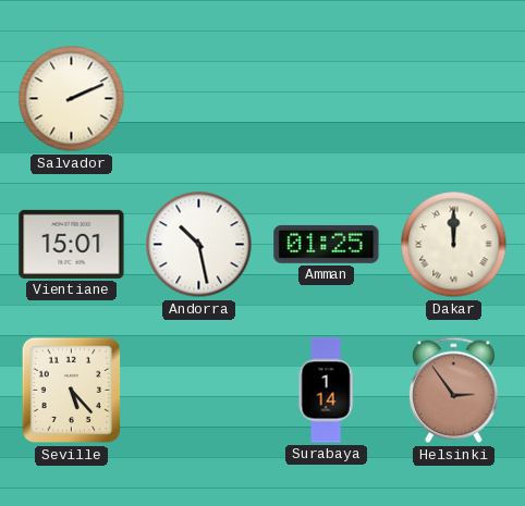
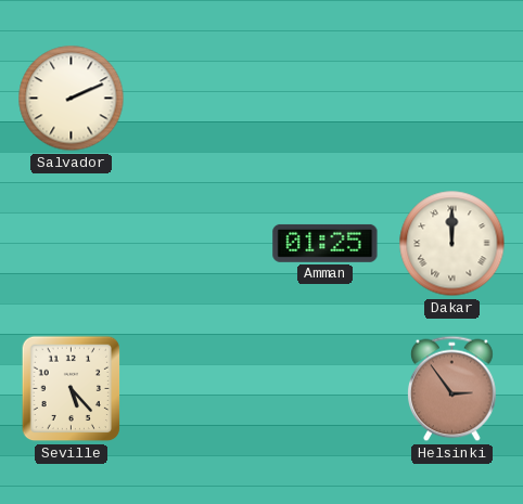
Vientiane: 15:01 -> none
Andorra: 10:28 -> none
Surabaya: 1:14 -> none
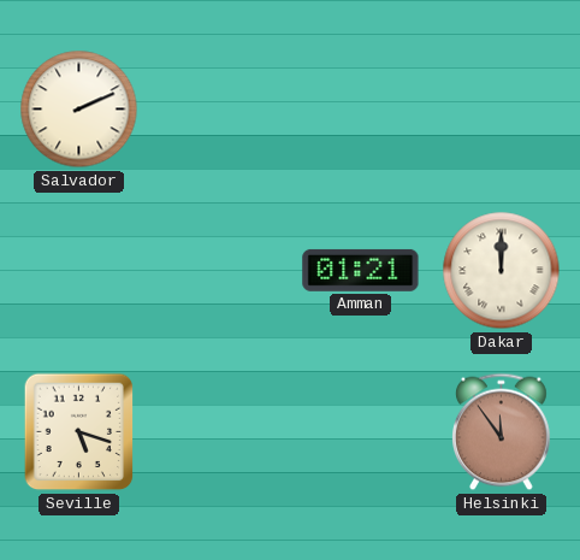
Amman: 01:25 -> 01:21
Seville: 5:23 -> 5:18
Helsinki: 2:54 -> 11:54
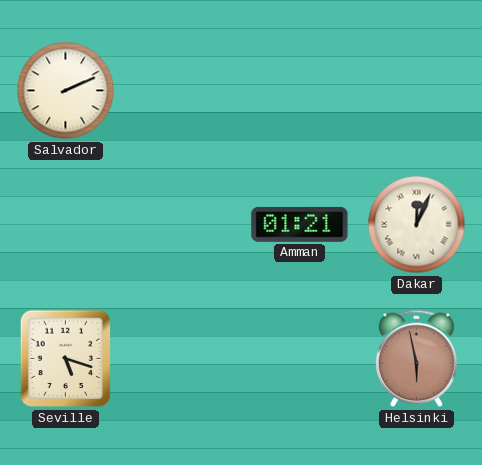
Dakar: 12:00 -> 12:04
Helsinki: 11:54 -> 5:58
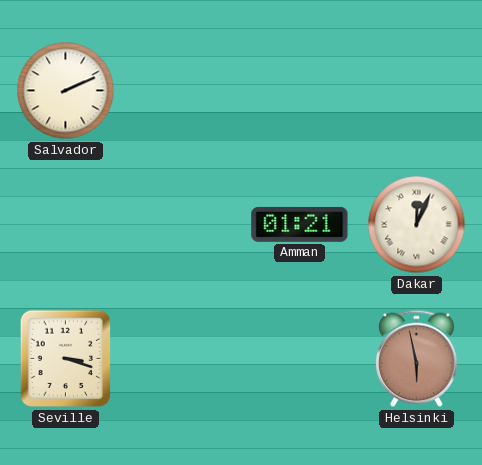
Seville: 5:18 -> 3:18
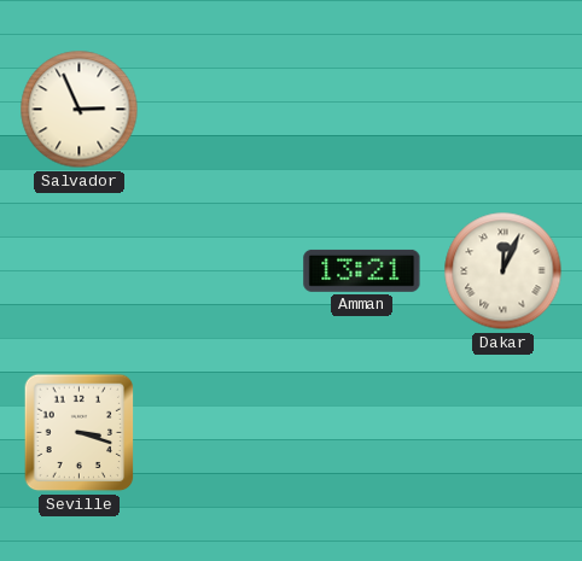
Salvador: 2:11 -> 2:56
Amman: 01:21 -> 13:21
Helsinki: 5:58 -> none
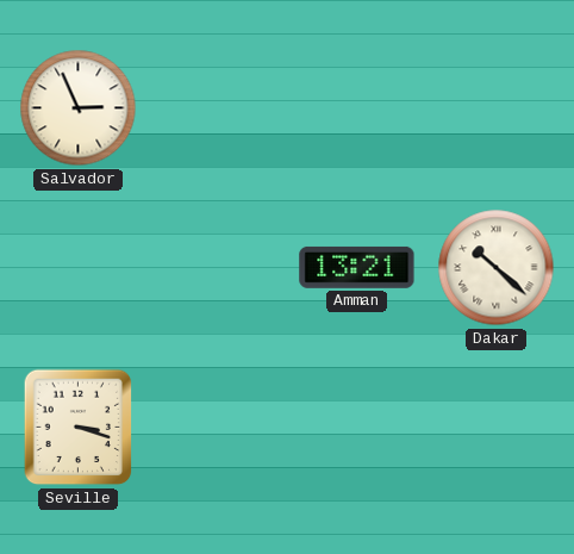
Dakar: 12:04 -> 10:22
